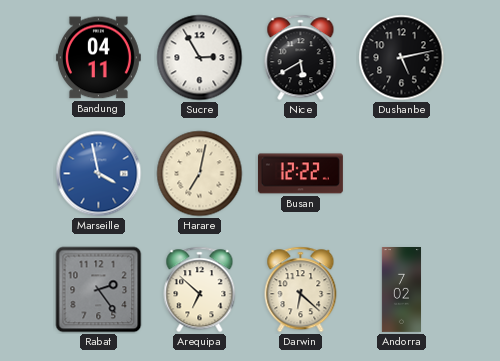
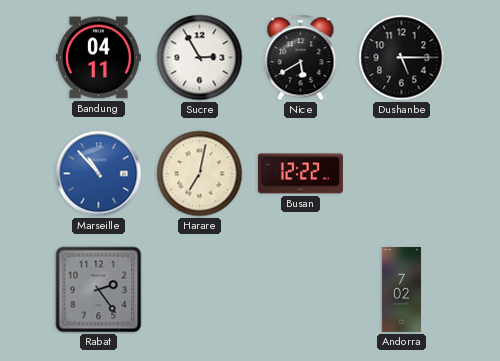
Dushanbe: 5:13 -> 5:15
Marseille: 3:58 -> 10:53
Arequipa: 6:52 -> none
Darwin: 6:22 -> none
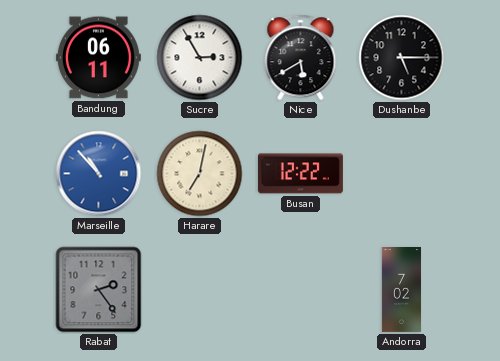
Bandung: 04:11 -> 06:11
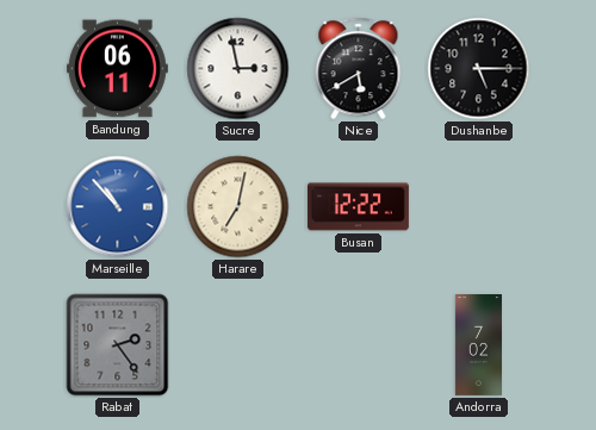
Sucre: 2:55 -> 2:58
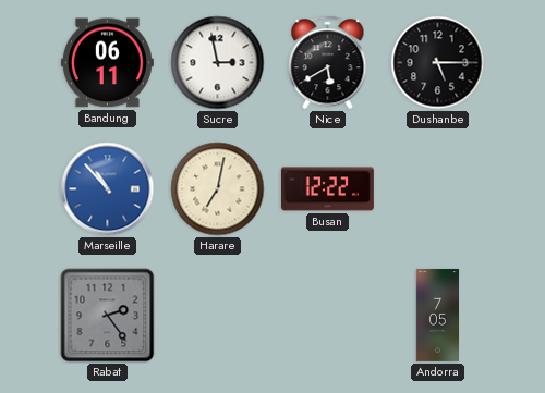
Andorra: 7:02 -> 7:05
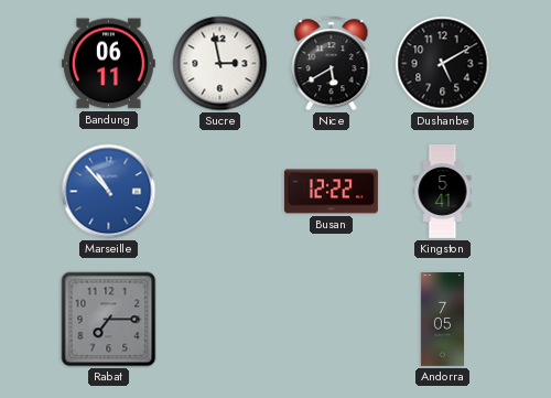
Dushanbe: 5:15 -> 5:10
Harare: 7:02 -> none
Kingston: none -> 5:41
Rabat: 2:24 -> 7:15
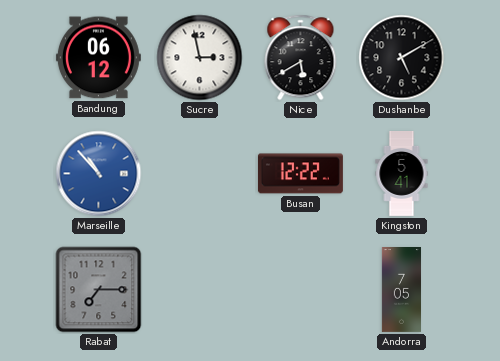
Bandung: 06:11 -> 06:12
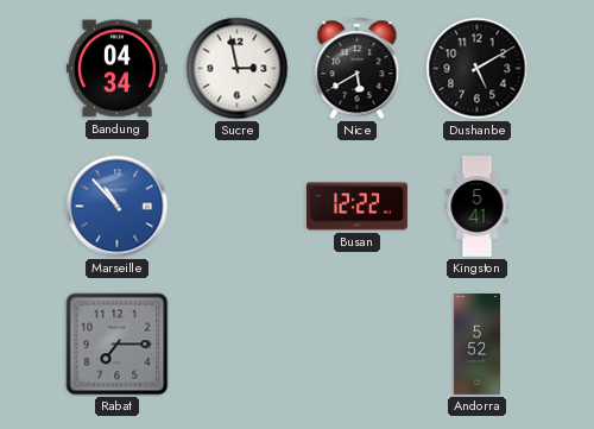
Bandung: 06:12 -> 04:34
Andorra: 7:05 -> 5:52
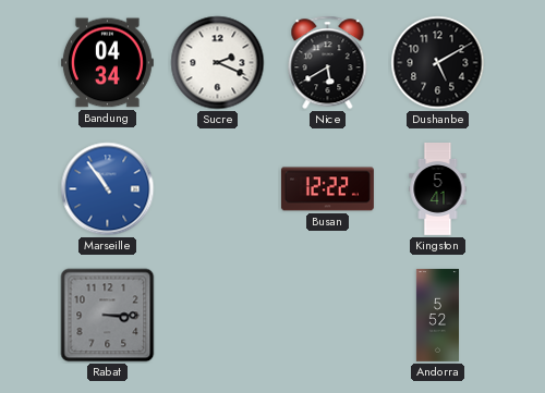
Sucre: 2:58 -> 2:19
Marseille: 10:53 -> 10:54
Rabat: 7:15 -> 3:15
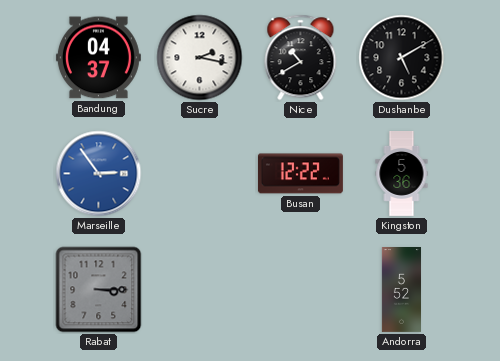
Bandung: 04:34 -> 04:37
Sucre: 2:19 -> 2:17
Nice: 5:40 -> 10:40
Marseille: 10:54 -> 2:54
Kingston: 5:41 -> 5:36
